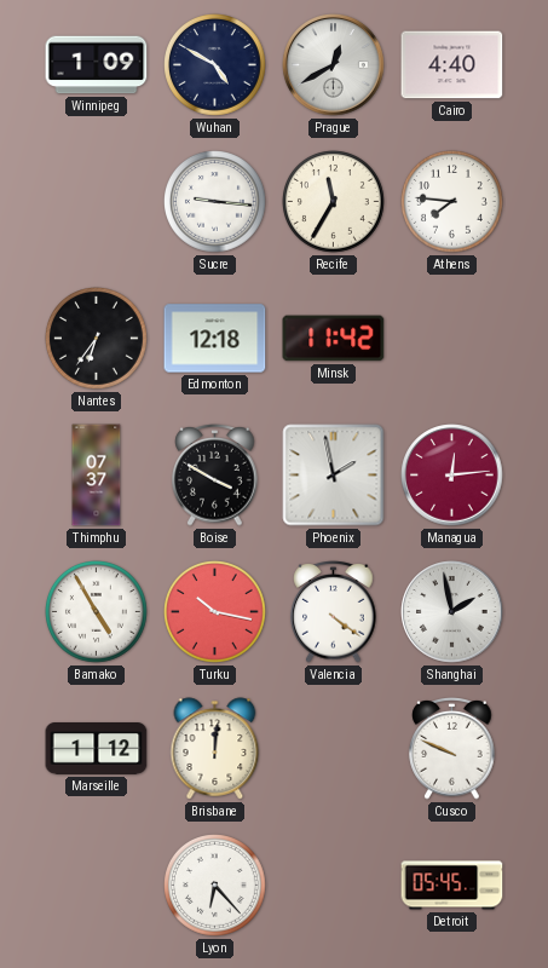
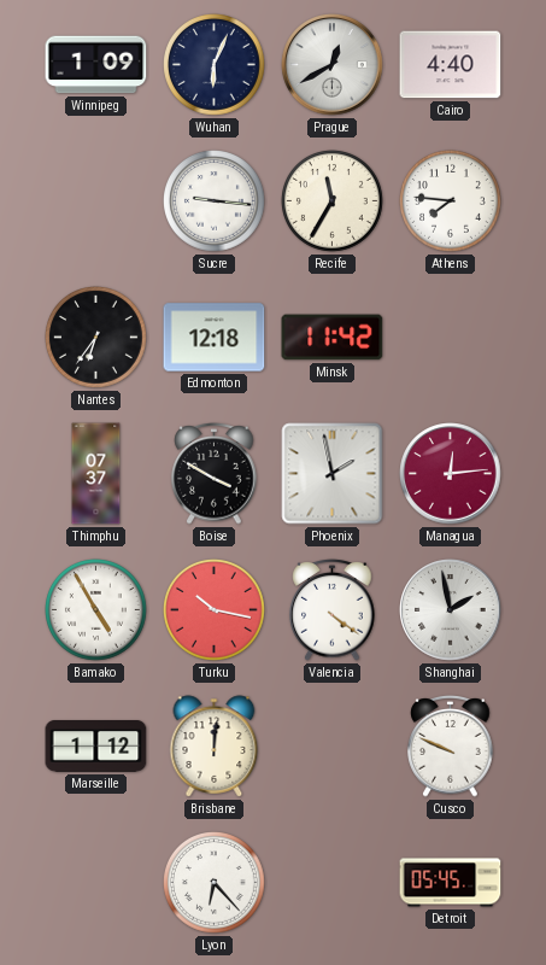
Wuhan: 4:50 -> 6:04
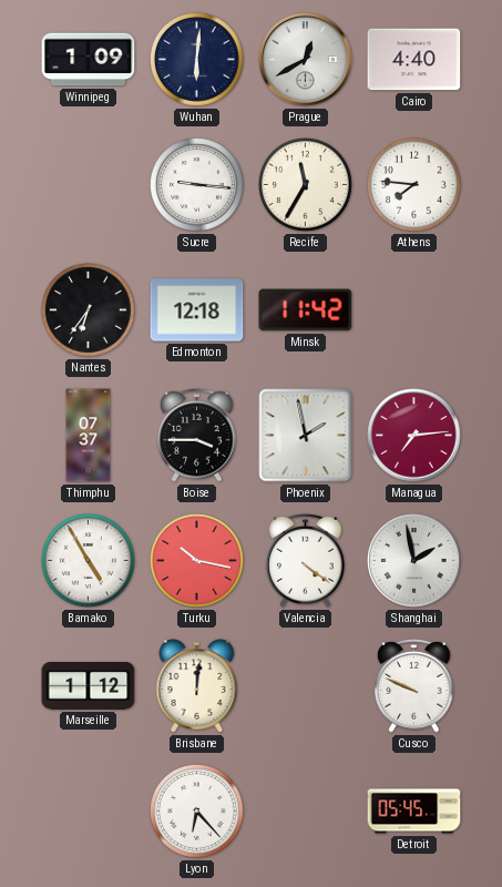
Wuhan: 6:04 -> 6:01
Boise: 3:50 -> 3:45
Managua: 12:14 -> 7:14
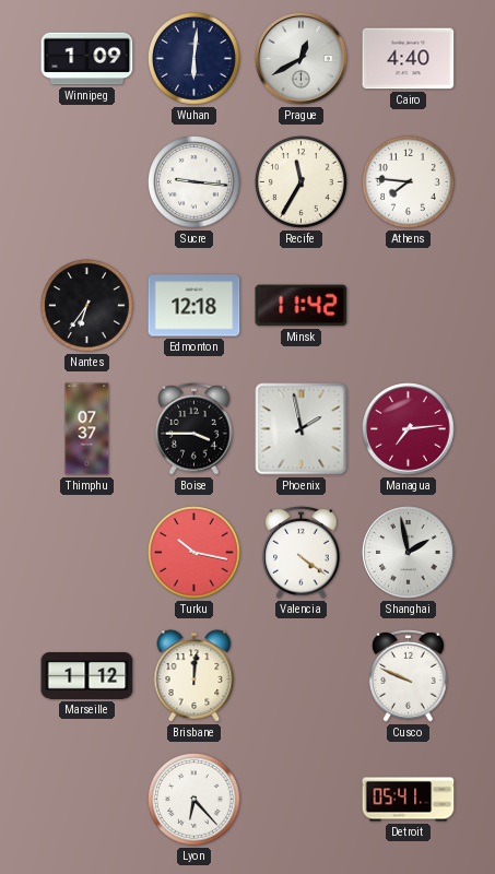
Bamako: 4:55 -> none
Detroit: 05:45 -> 05:41
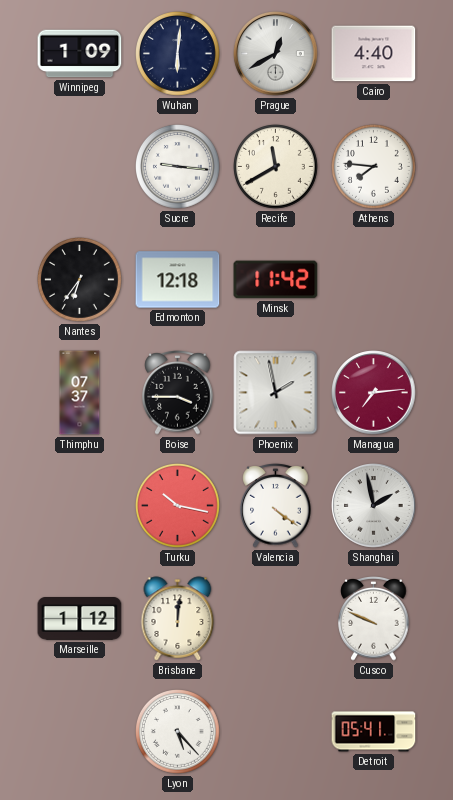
Recife: 11:35 -> 11:40
Lyon: 6:23 -> 5:23
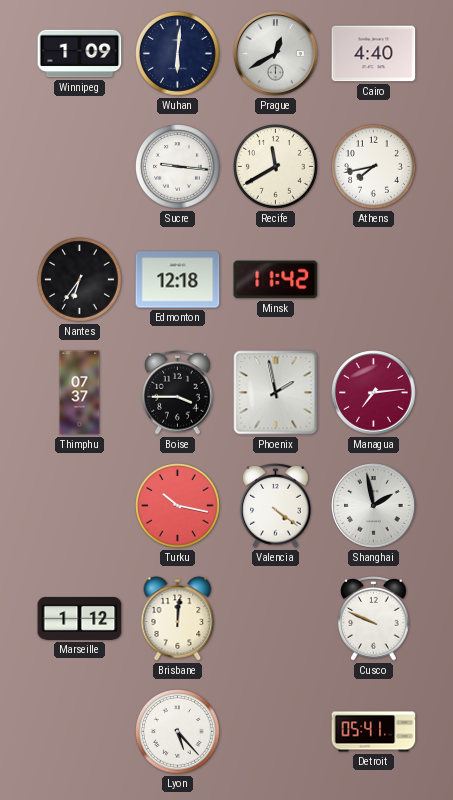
Athens: 7:46 -> 7:43
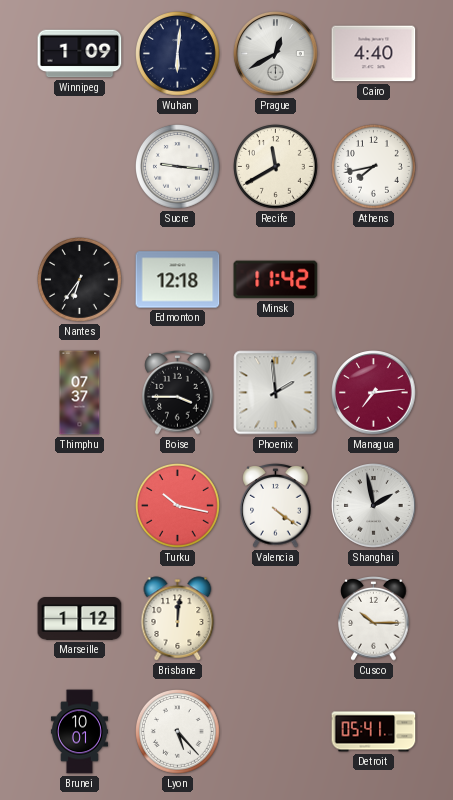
Phoenix: 1:58 -> 1:59
Cusco: 9:49 -> 10:15
Brunei: none -> 10:01
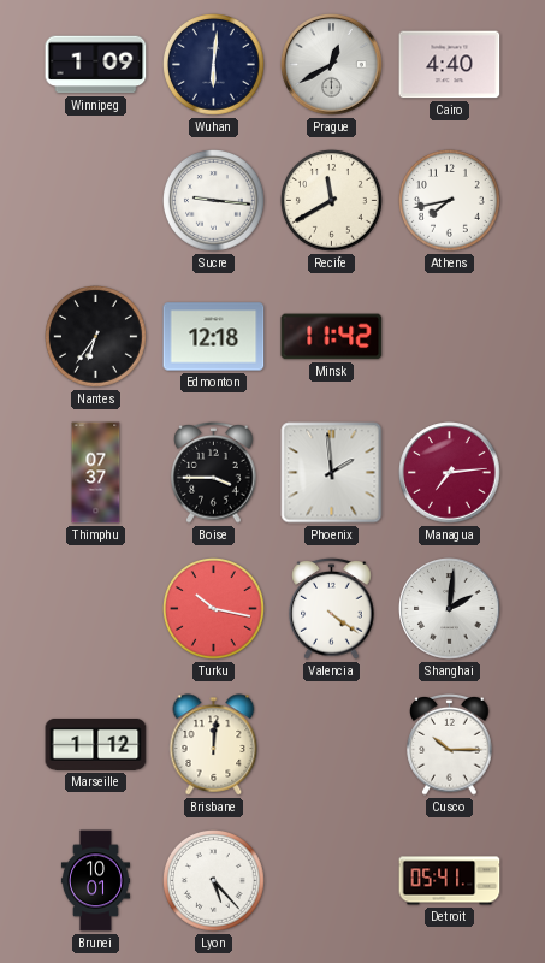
Shanghai: 1:58 -> 2:01
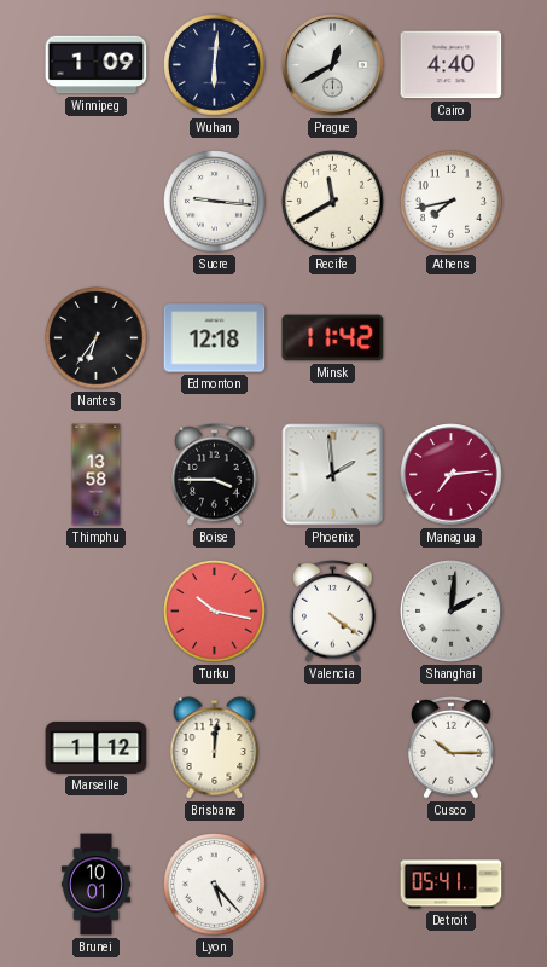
Thimphu: 07:37 -> 13:58
